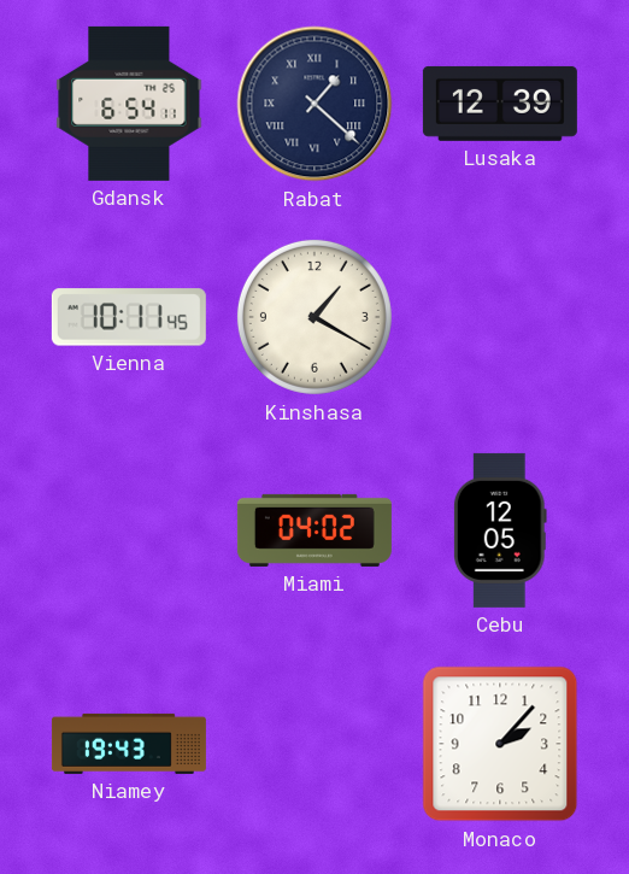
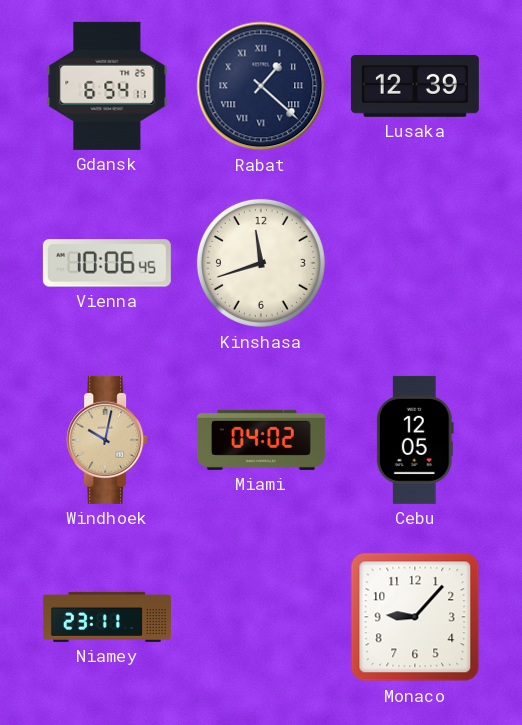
Vienna: 10:11 -> 10:06
Kinshasa: 1:20 -> 11:42
Windhoek: none -> 10:02
Niamey: 19:43 -> 23:11
Monaco: 2:07 -> 9:07
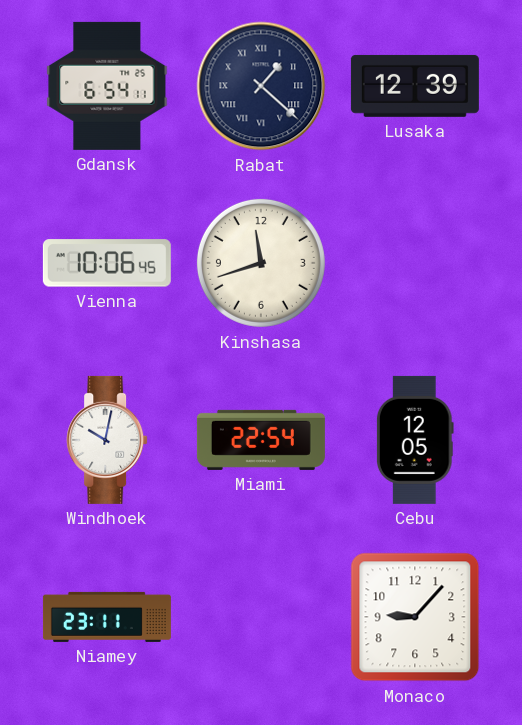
Windhoek dial: champagne -> white
Miami: 04:02 -> 22:54
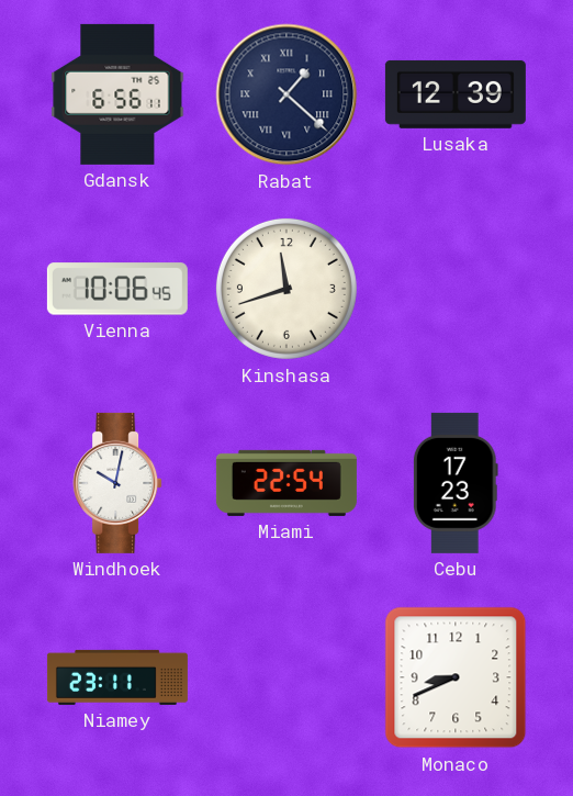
Gdansk: 6:54 -> 6:56
Cebu: 12:05 -> 17:23
Monaco: 9:07 -> 8:41
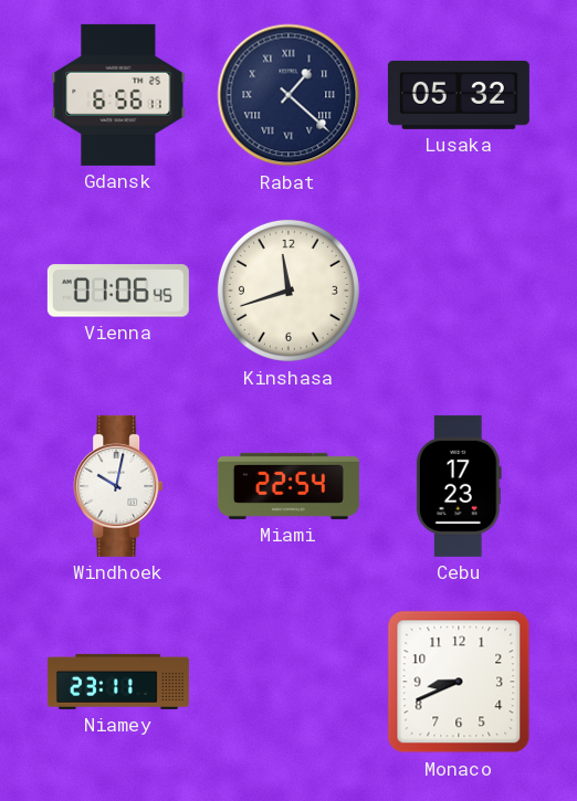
Lusaka: 12:39 -> 05:32
Vienna: 10:06 -> 01:06
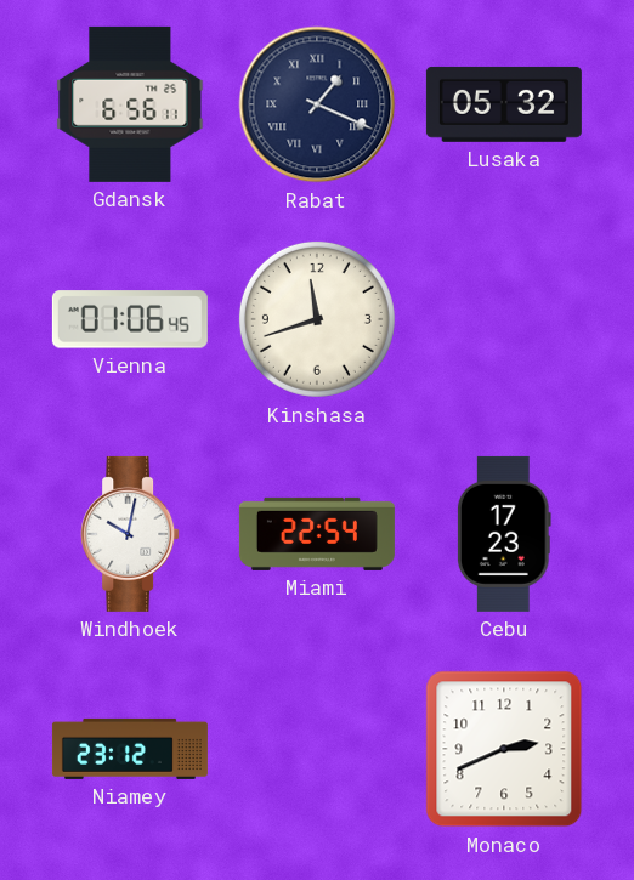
Rabat: 1:22 -> 1:19
Niamey: 23:11 -> 23:12
Monaco: 8:41 -> 2:41
